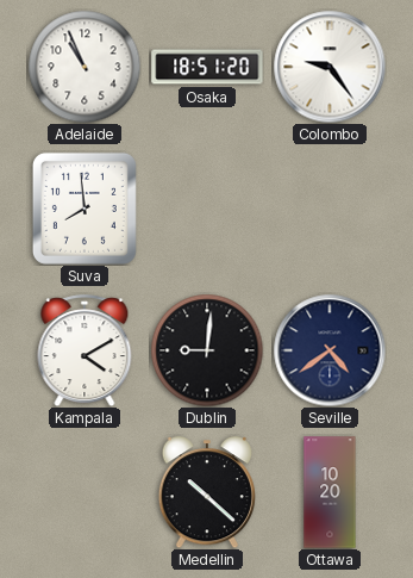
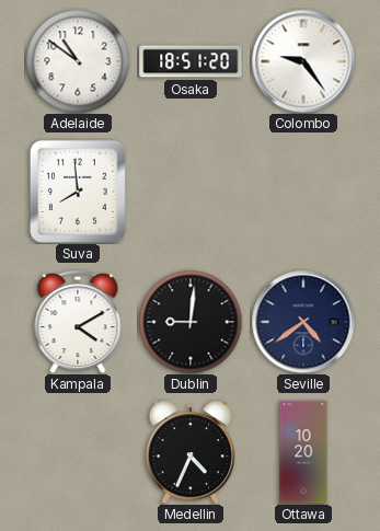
Adelaide: 10:56 -> 10:51
Medellin: 10:22 -> 4:34
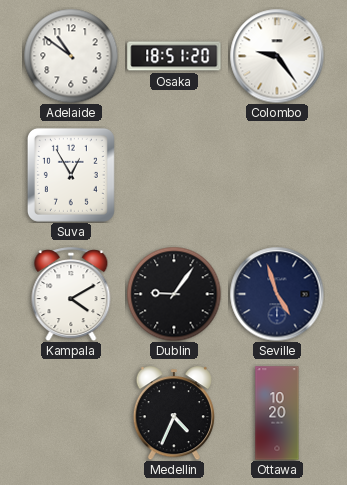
Suva: 7:59 -> 12:55
Dublin: 9:01 -> 9:06
Seville: 4:39 -> 4:57
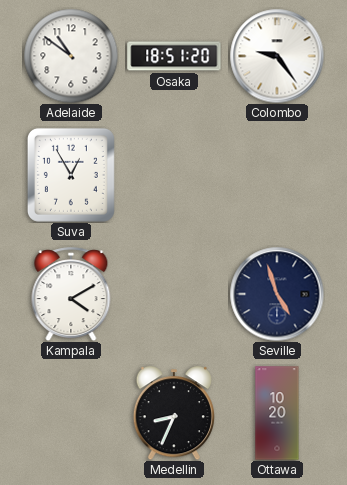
Dublin: 9:06 -> none
Medellin: 4:34 -> 8:34
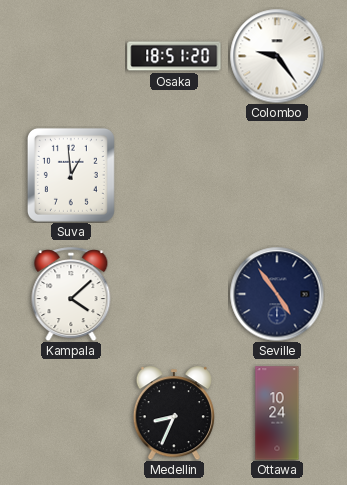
Adelaide: 10:51 -> none
Suva: 12:55 -> 12:59
Kampala: 4:10 -> 4:08
Seville: 4:57 -> 4:54
Ottawa: 10:20 -> 10:24
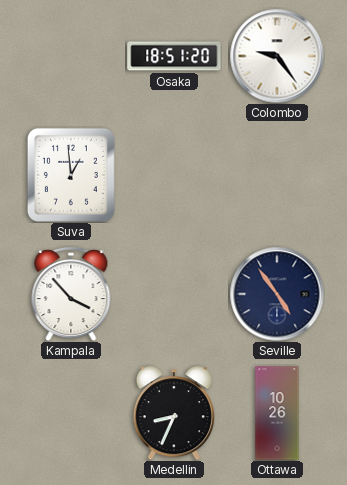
Kampala: 4:08 -> 3:53
Ottawa: 10:24 -> 10:26
